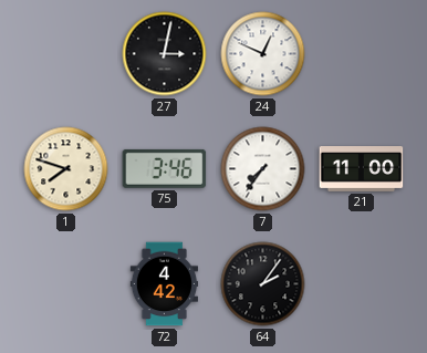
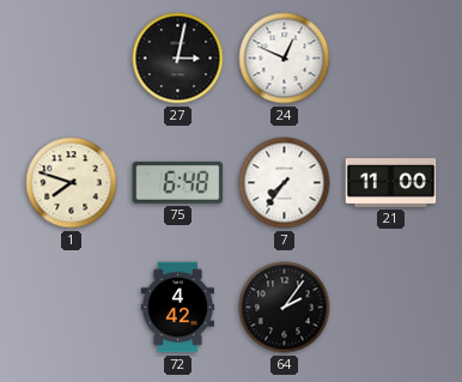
75: 3:46 -> 6:48
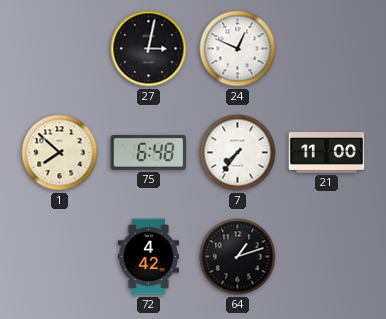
1: 7:48 -> 7:52
64: 2:06 -> 1:12
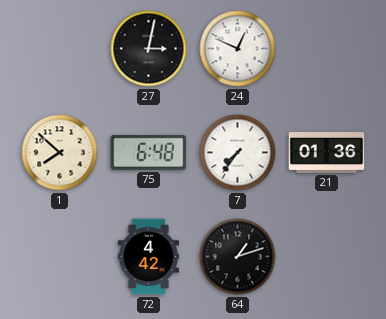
21: 11:00 -> 01:36
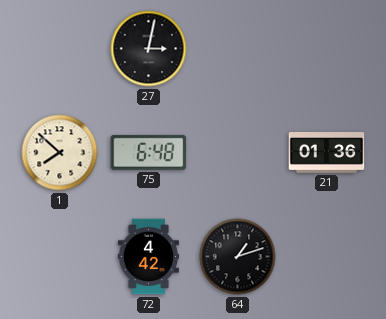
24: 12:49 -> none
7: 7:36 -> none
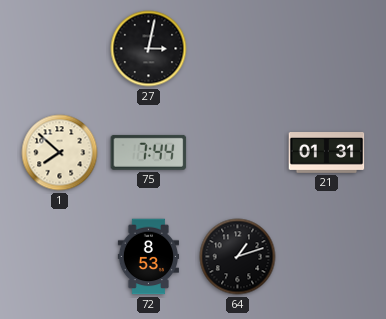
75: 6:48 -> 7:44
21: 01:36 -> 01:31
72: 4:42 -> 8:53
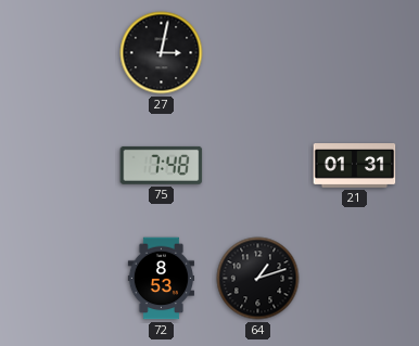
1: 7:52 -> none
75: 7:44 -> 7:48
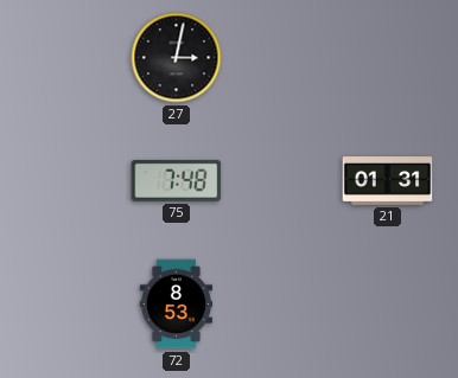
64: 1:12 -> none
